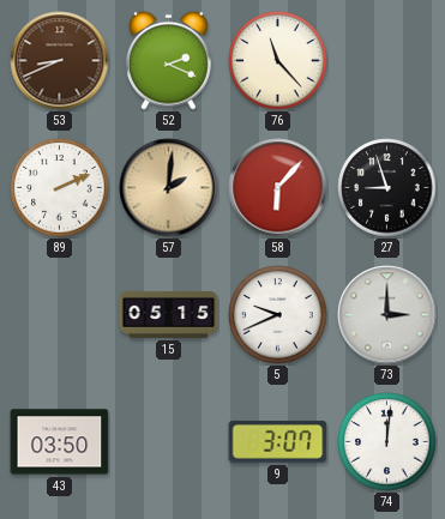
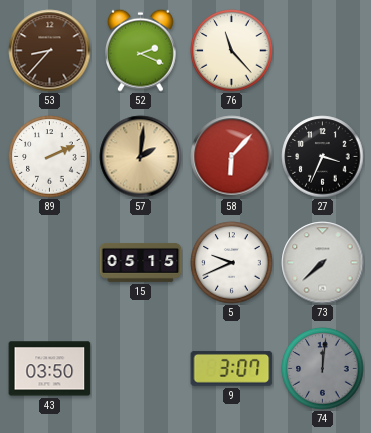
53: 8:41 -> 8:37
27: 8:57 -> 3:34
73: 3:00 -> 7:38
74 dial: white -> grey
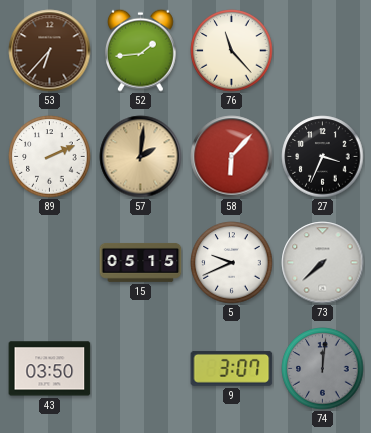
53: 8:37 -> 6:37
52: 2:19 -> 1:44
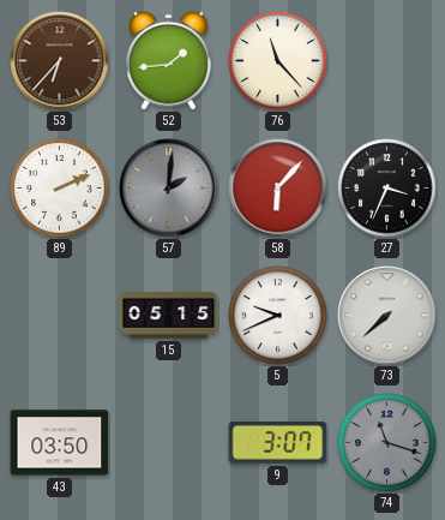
57 dial: champagne -> grey
74: 12:01 -> 11:18
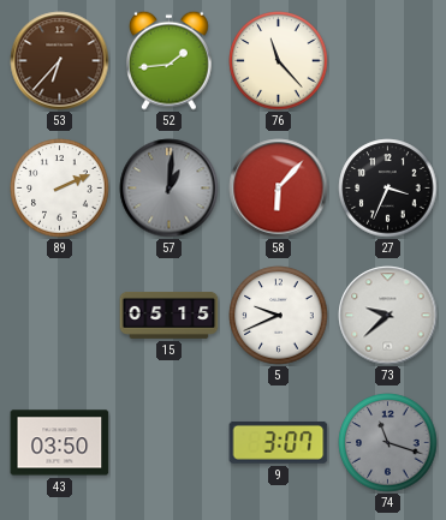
57: 2:01 -> 1:01
73: 7:38 -> 9:38
